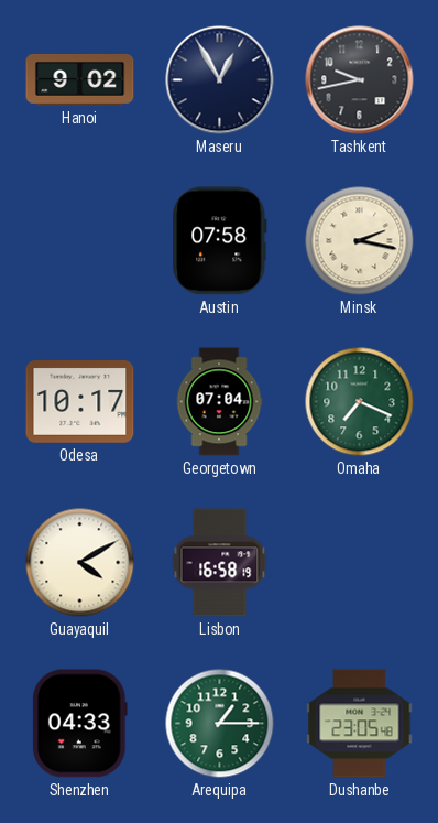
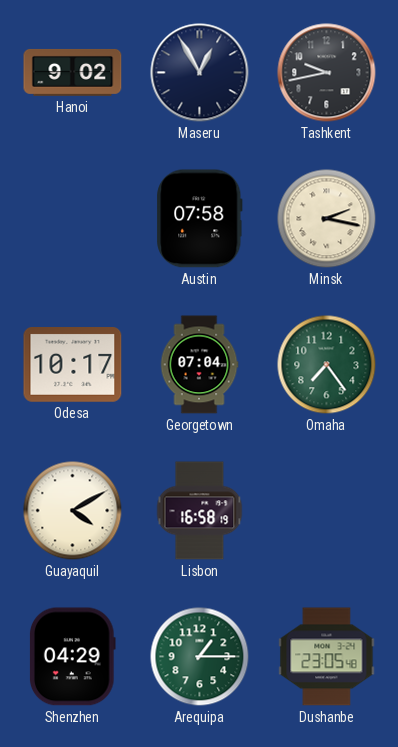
Omaha: 7:19 -> 7:24
Shenzhen: 04:33 -> 04:29
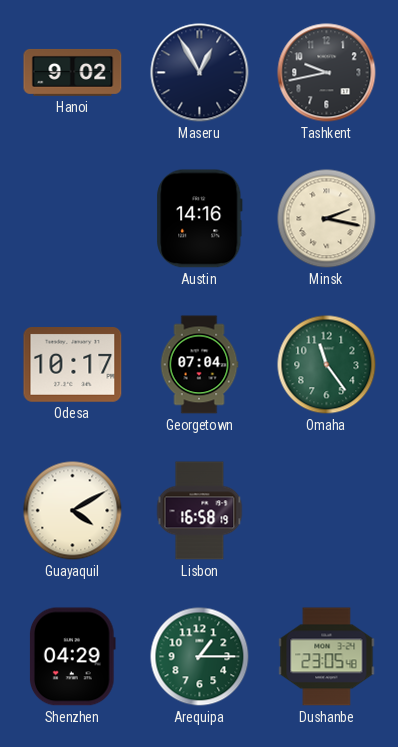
Austin: 07:58 -> 14:16
Omaha: 7:24 -> 11:24
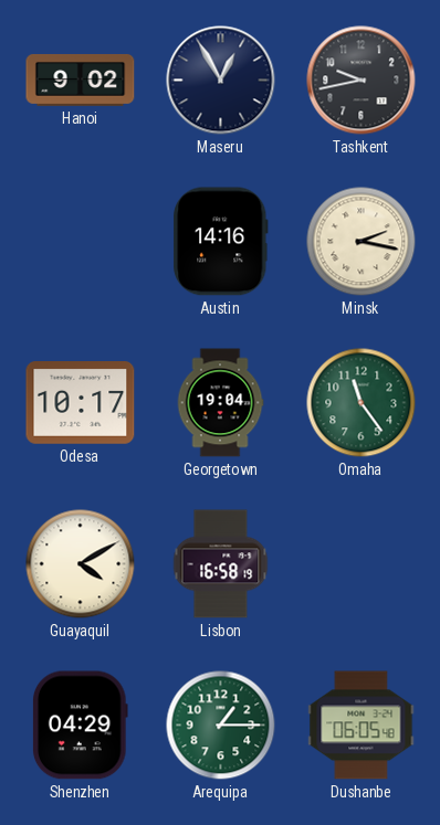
Georgetown: 07:04 -> 19:04
Dushanbe: 23:05 -> 06:05
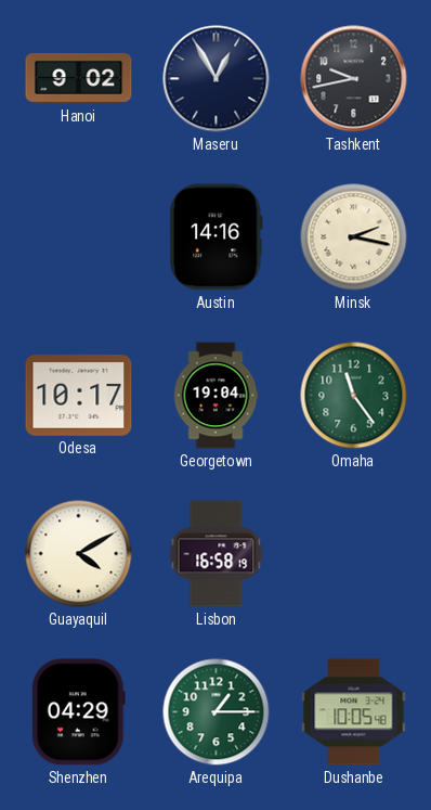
Dushanbe: 06:05 -> 10:05
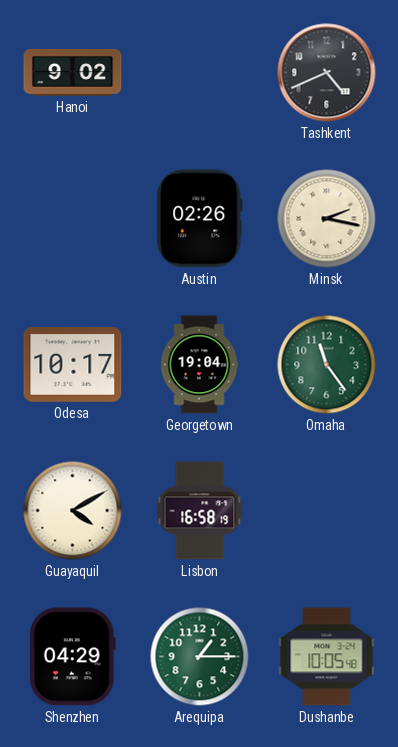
Maseru: 12:55 -> none
Tashkent: 9:43 -> 4:41
Austin: 14:16 -> 02:26
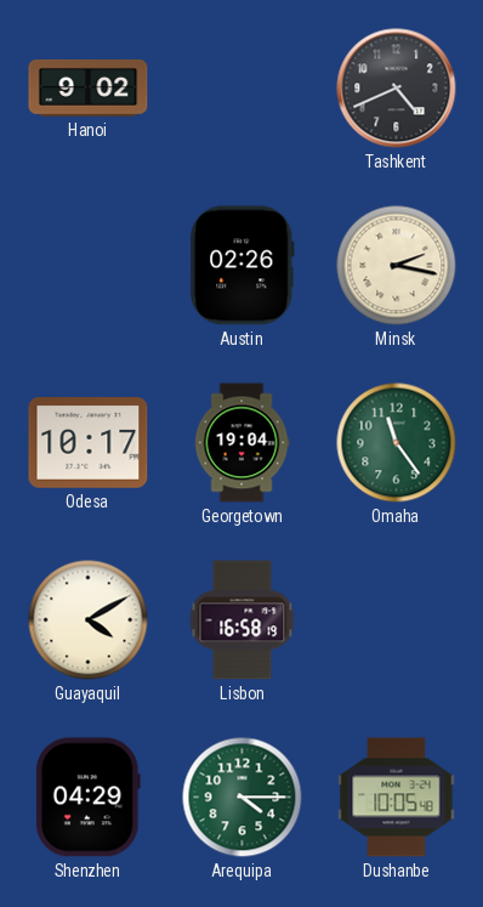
Arequipa: 1:15 -> 4:15
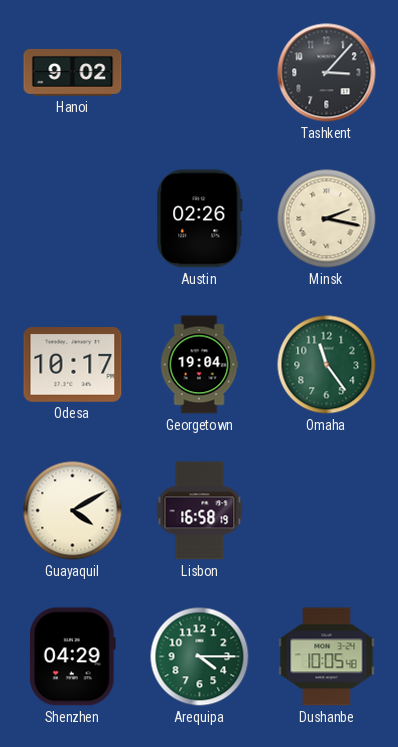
Tashkent: 4:41 -> 3:07
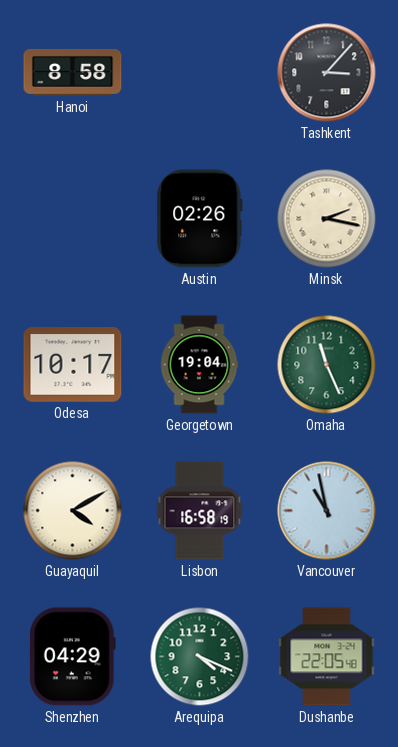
Hanoi: 9:02 -> 8:58
Omaha: 11:24 -> 11:26
Vancouver: none -> 10:58
Arequipa: 4:15 -> 4:19
Dushanbe: 10:05 -> 22:05
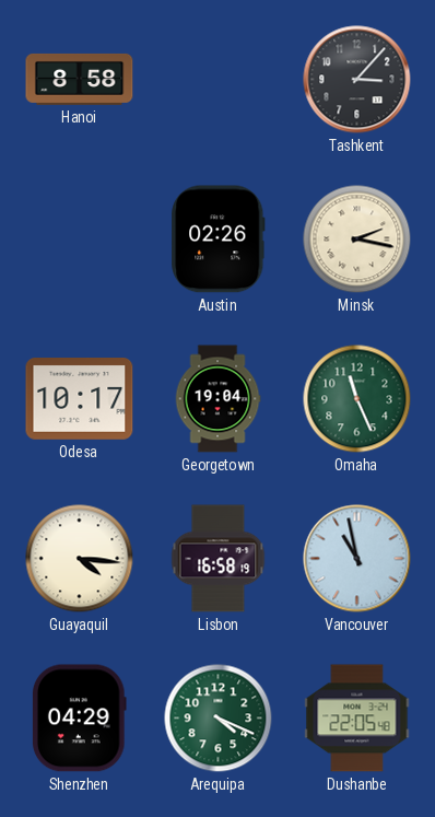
Guayaquil: 4:10 -> 4:16
